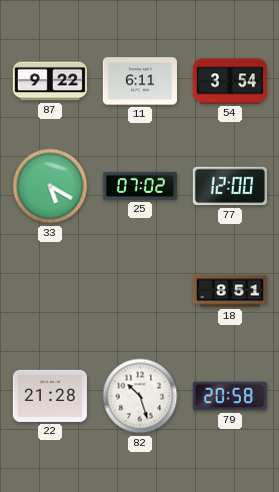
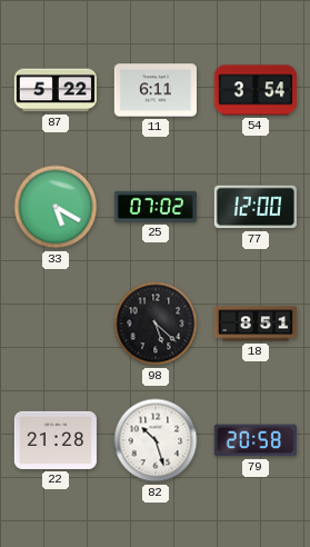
87: 9:22 -> 5:22
98: none -> 5:22
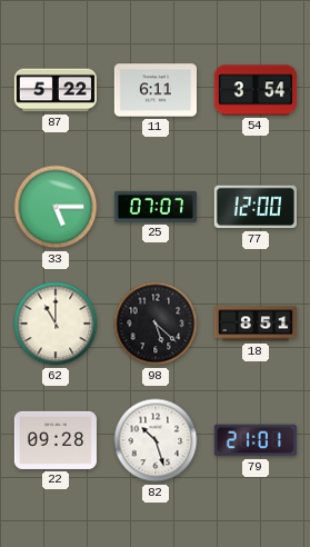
33: 5:20 -> 5:15
25: 07:02 -> 07:07
62: none -> 11:00
22: 21:28 -> 09:28
79: 20:58 -> 21:01
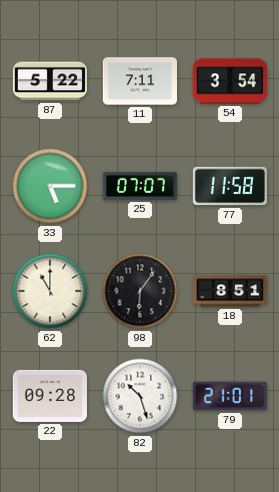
11: 6:11 -> 7:11
77: 12:00 -> 11:58
98: 5:22 -> 6:06
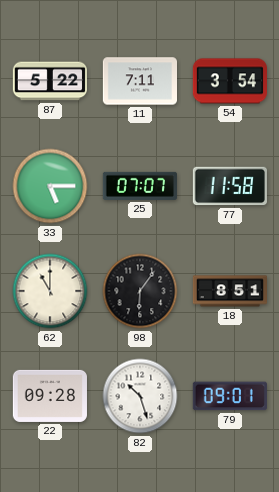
79: 21:01 -> 09:01
